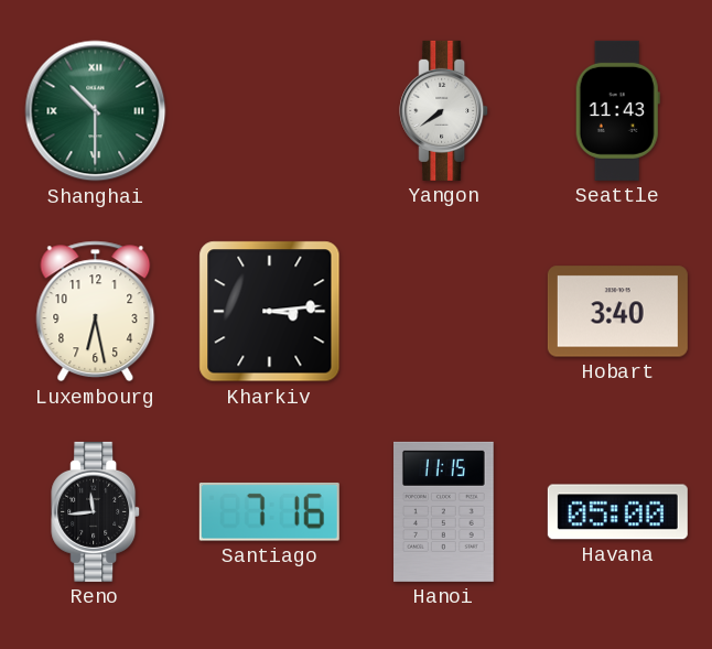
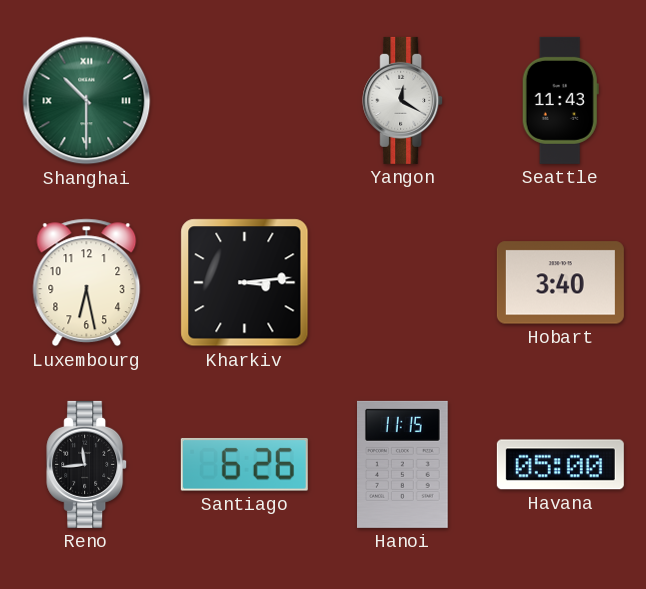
Yangon: 7:39 -> 12:20
Santiago: 7:16 -> 6:26
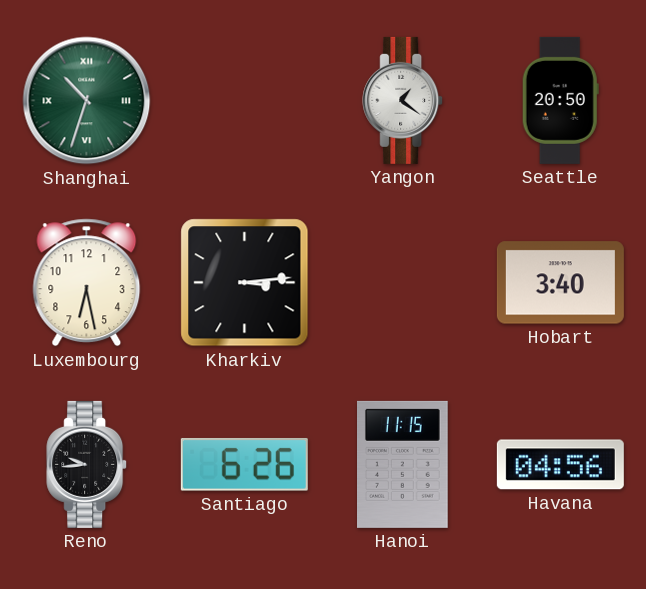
Shanghai: 10:30 -> 10:33
Yangon: 12:20 -> 1:21
Seattle: 11:43 -> 20:50
Reno: 11:44 -> 9:44
Havana: 05:00 -> 04:56
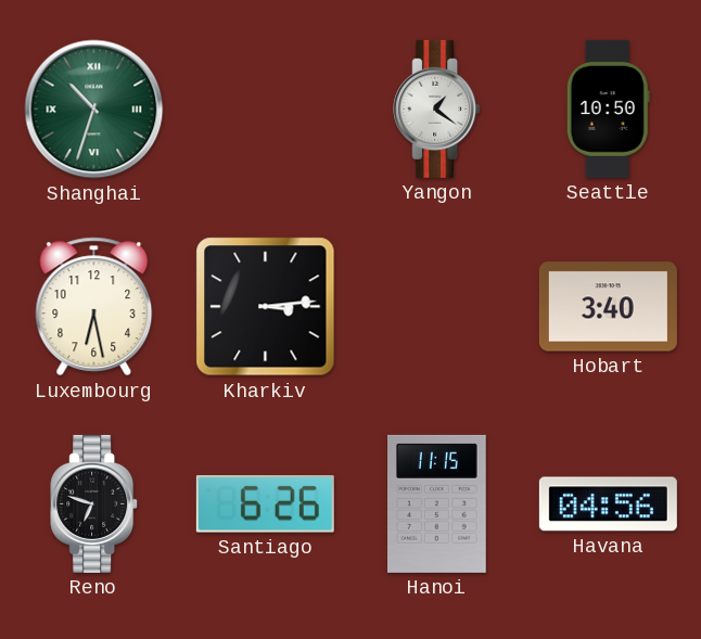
Seattle: 20:50 -> 10:50
Reno: 9:44 -> 6:48
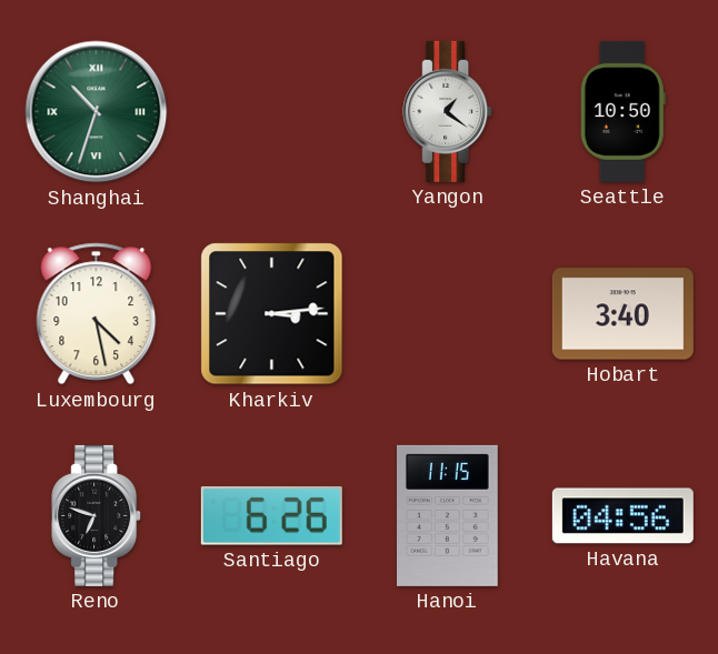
Luxembourg: 6:28 -> 4:28
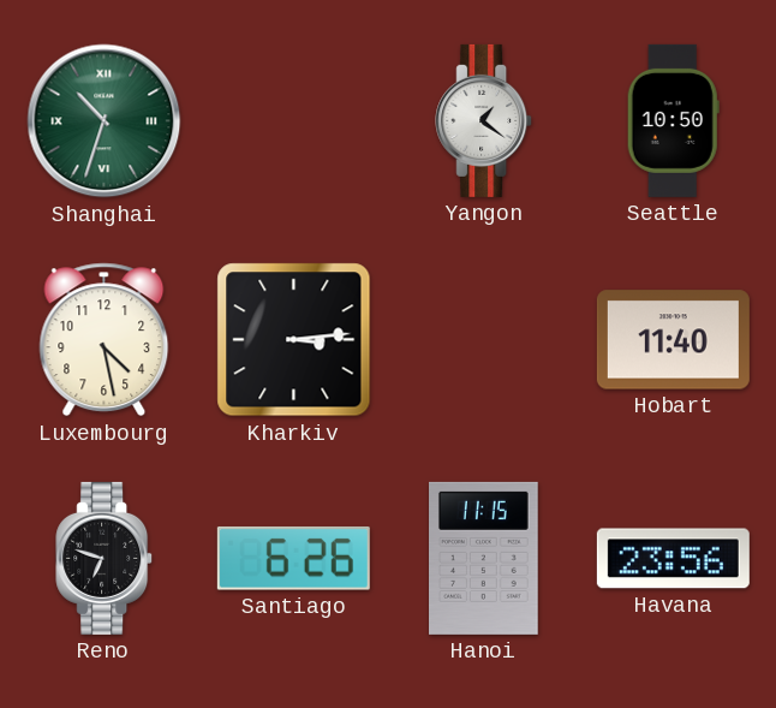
Hobart: 3:40 -> 11:40
Havana: 04:56 -> 23:56
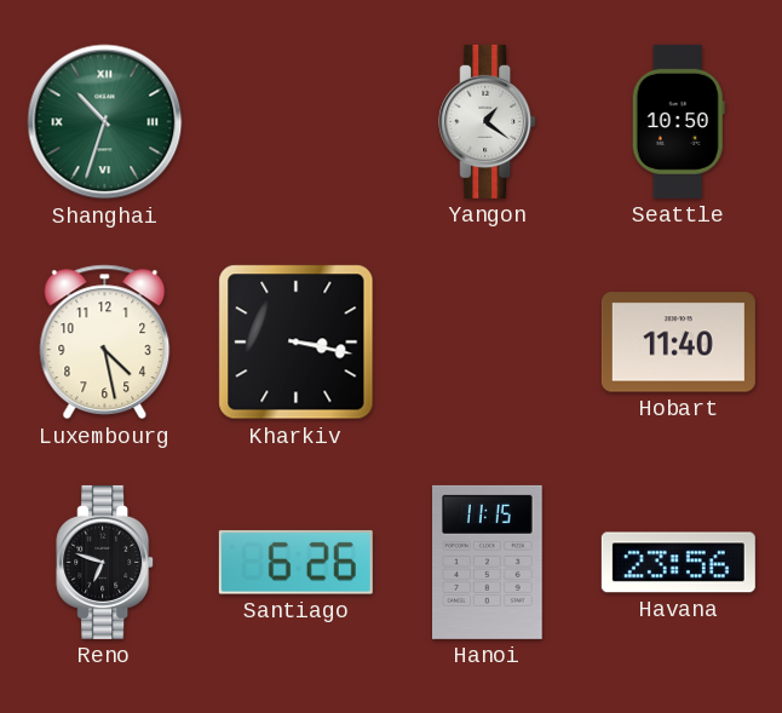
Kharkiv: 3:14 -> 3:17
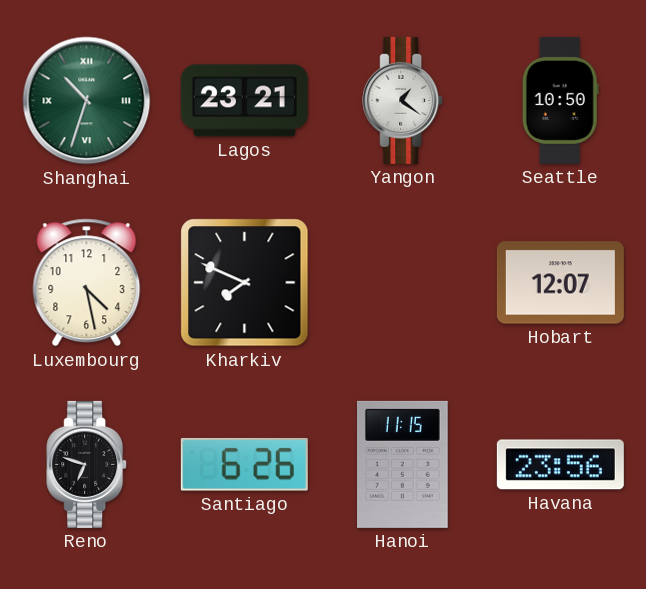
Lagos: none -> 23:21
Kharkiv: 3:17 -> 7:49
Hobart: 11:40 -> 12:07
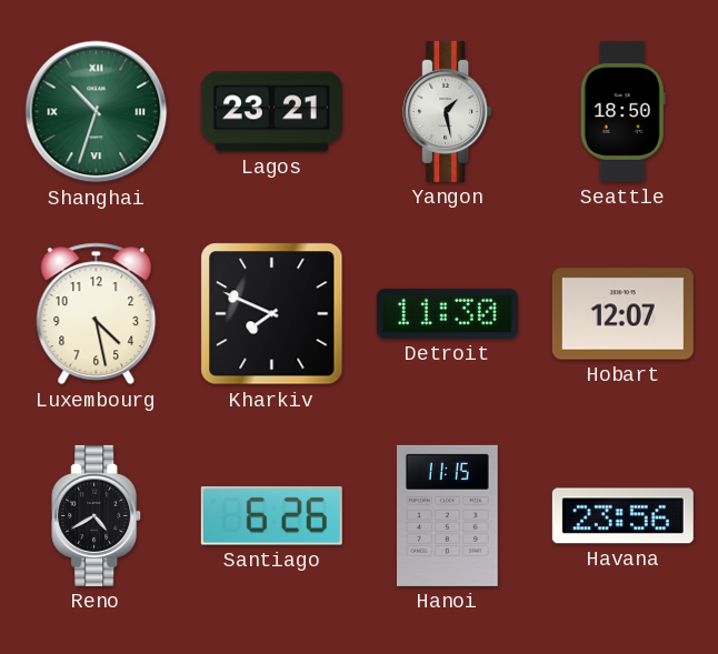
Yangon: 1:21 -> 1:28
Seattle: 10:50 -> 18:50
Detroit: none -> 11:30
Reno: 6:48 -> 4:40
